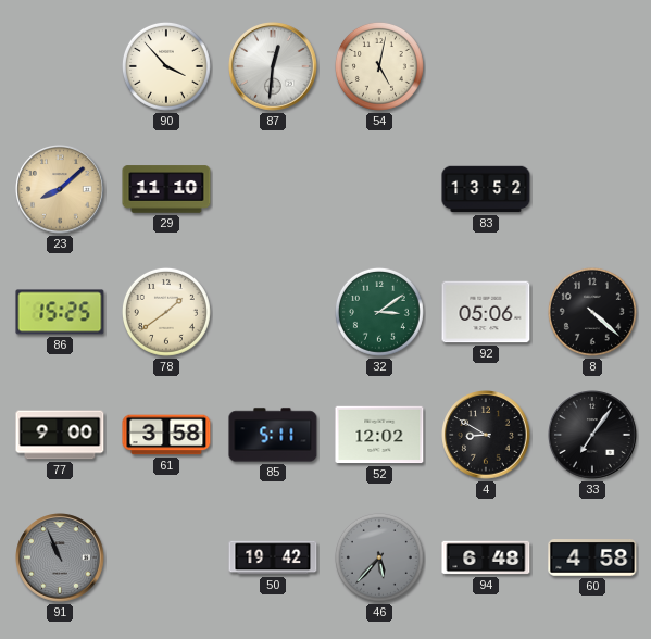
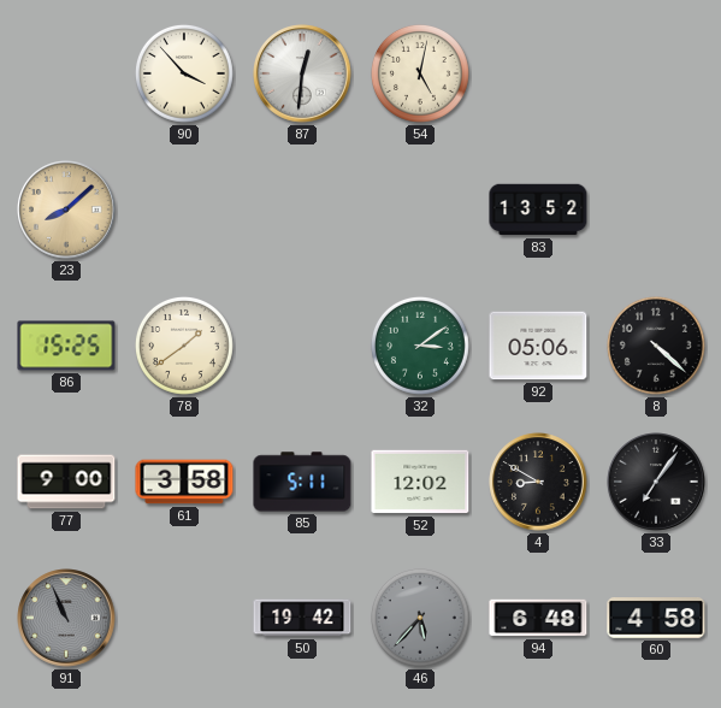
29: 11:10 -> none
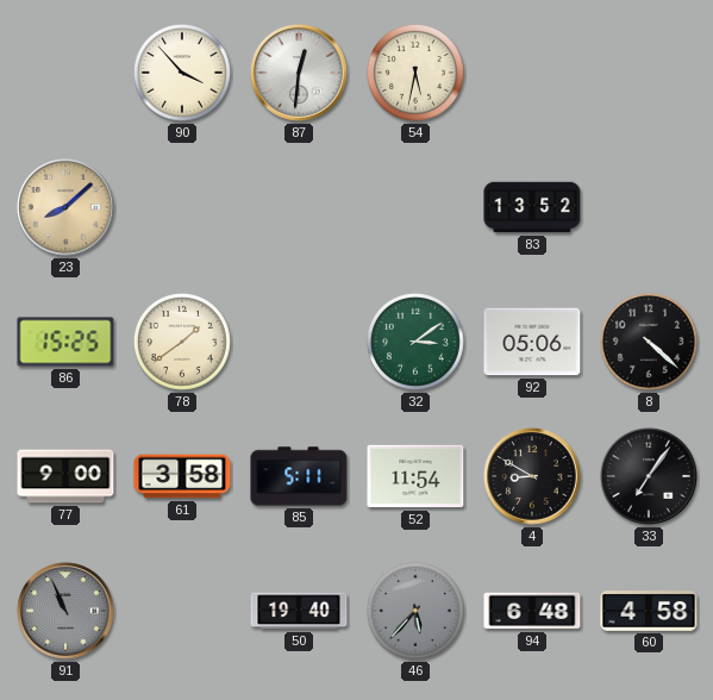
54: 5:02 -> 5:32
52: 12:02 -> 11:54
50: 19:42 -> 19:40
